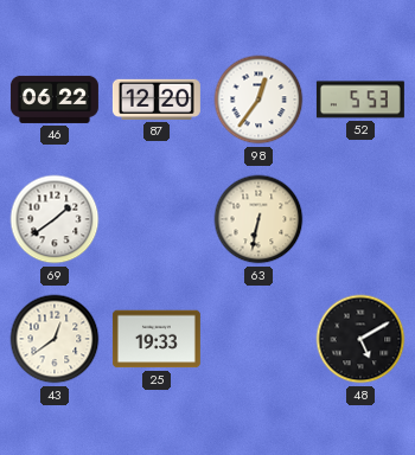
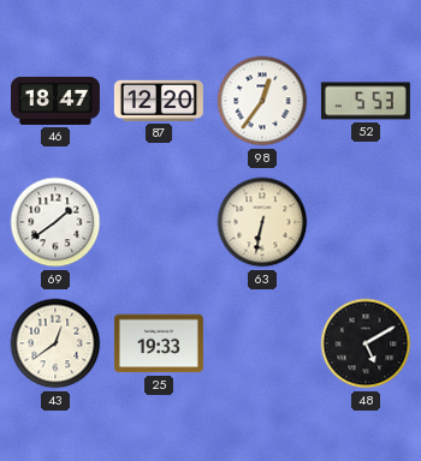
46: 06:22 -> 18:47
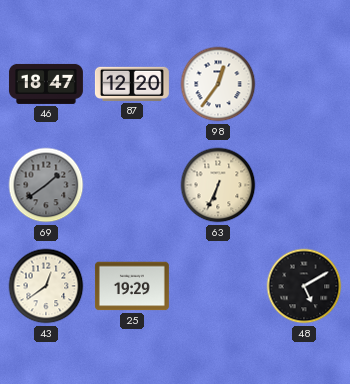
52: 5:53 -> none
69 dial: white -> grey
63: 6:32 -> 6:34
25: 19:33 -> 19:29
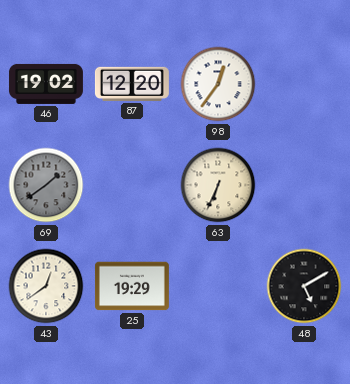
46: 18:47 -> 19:02
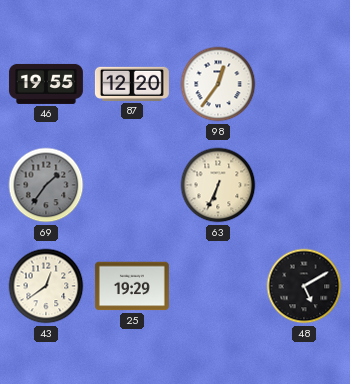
46: 19:02 -> 19:55
69: 1:39 -> 1:36
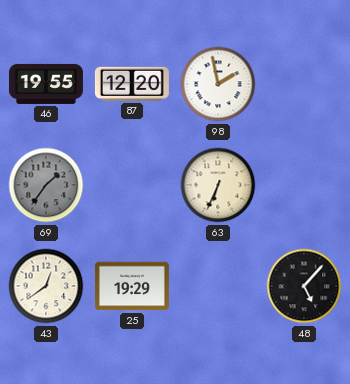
98: 12:36 -> 1:58
48: 5:10 -> 5:07
